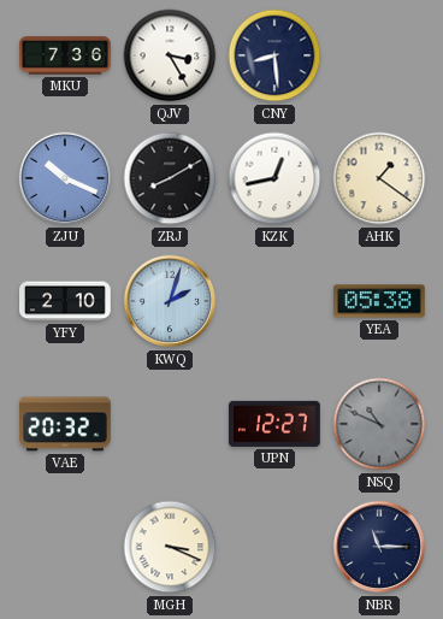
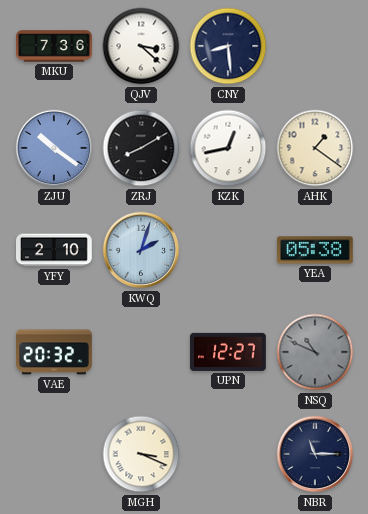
QJV: 3:25 -> 3:22
ZJU: 10:19 -> 10:21
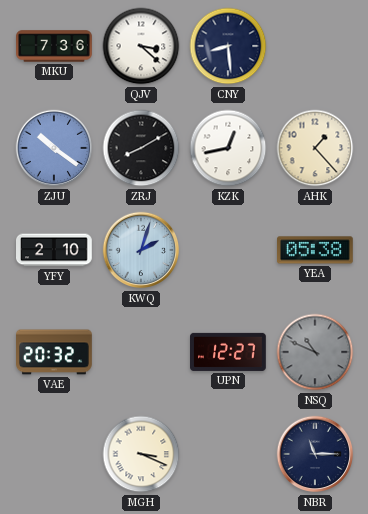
AHK: 1:21 -> 1:23
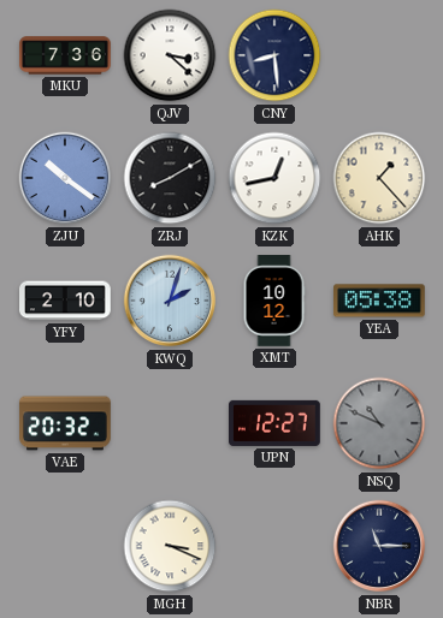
XMT: none -> 10:12
